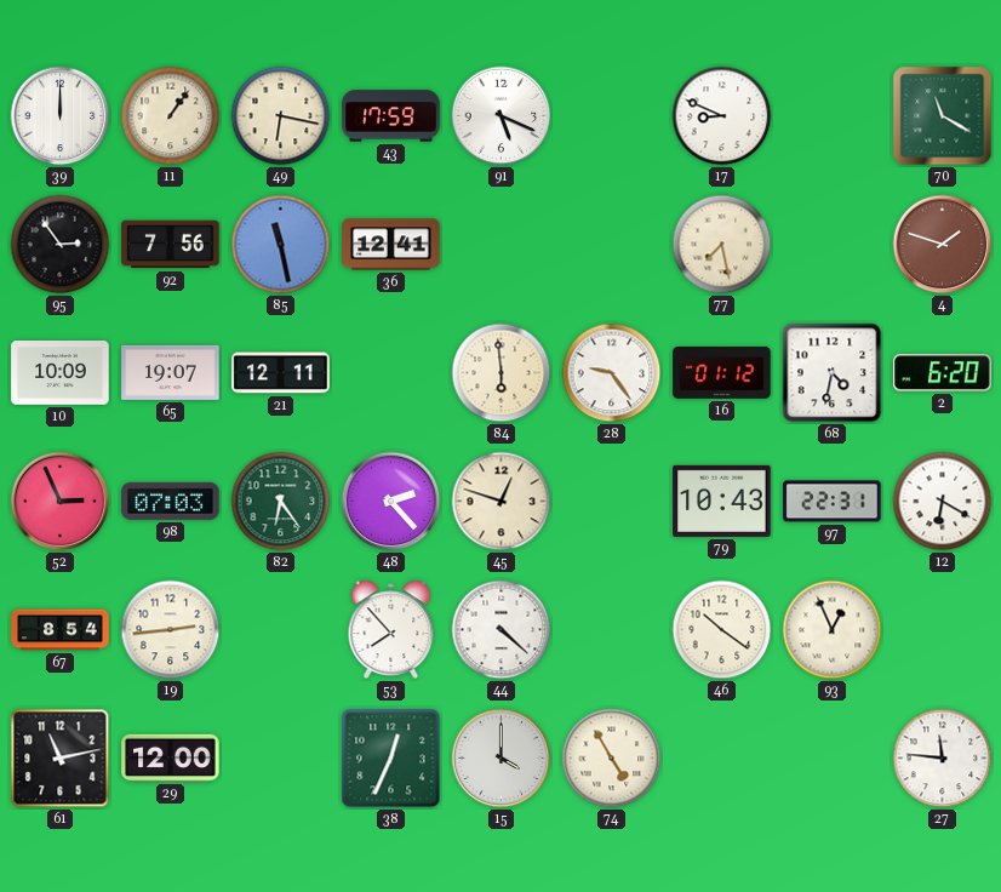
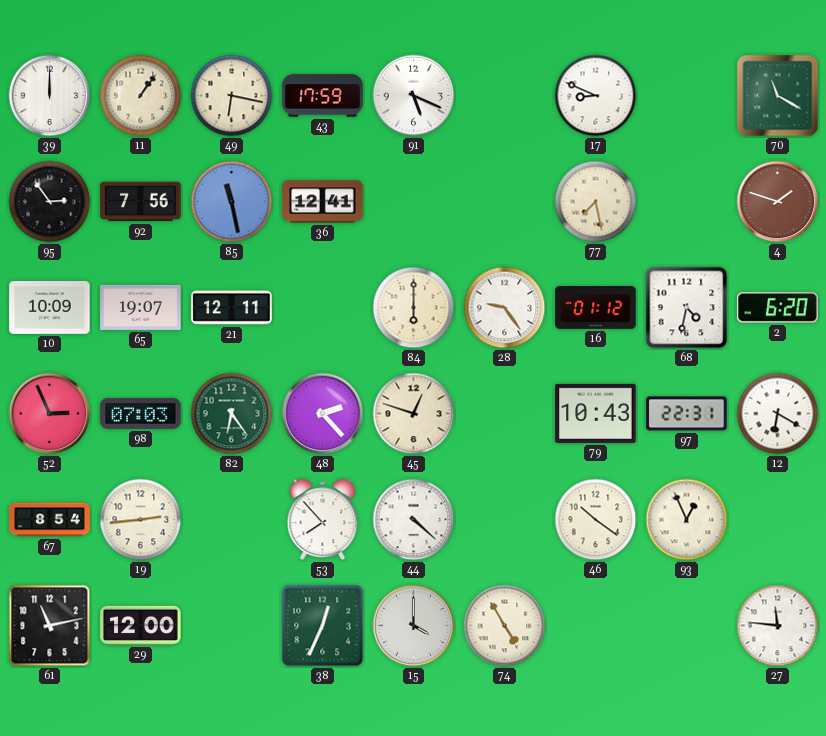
84: 5:59 -> 6:00
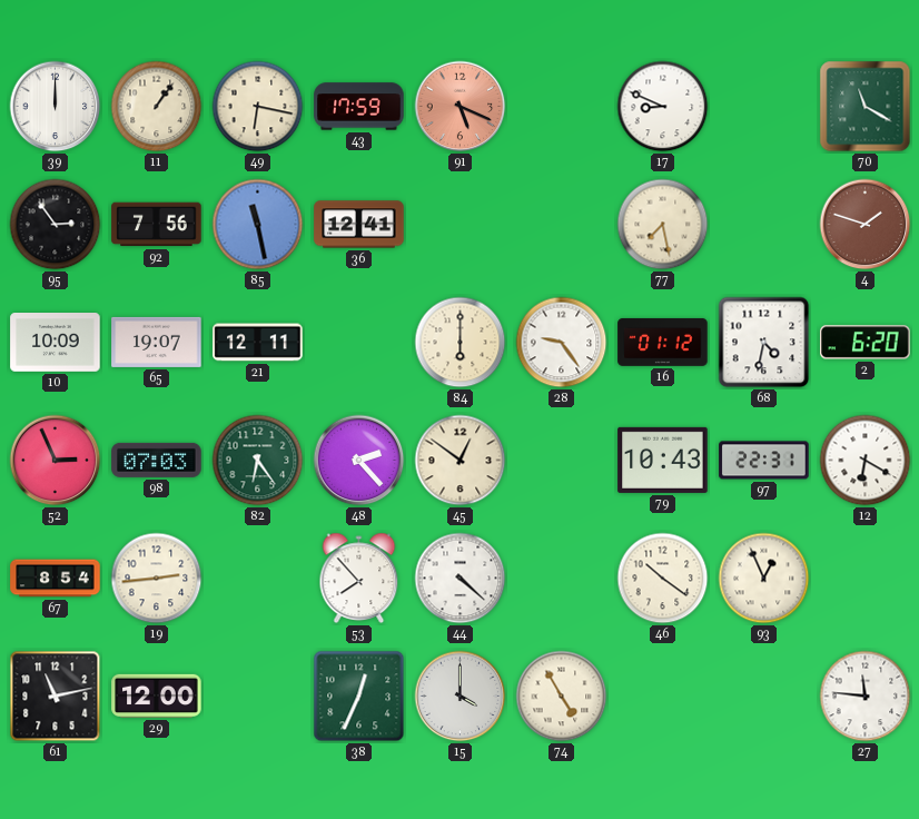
91 dial: white -> salmon
45: 12:48 -> 12:51
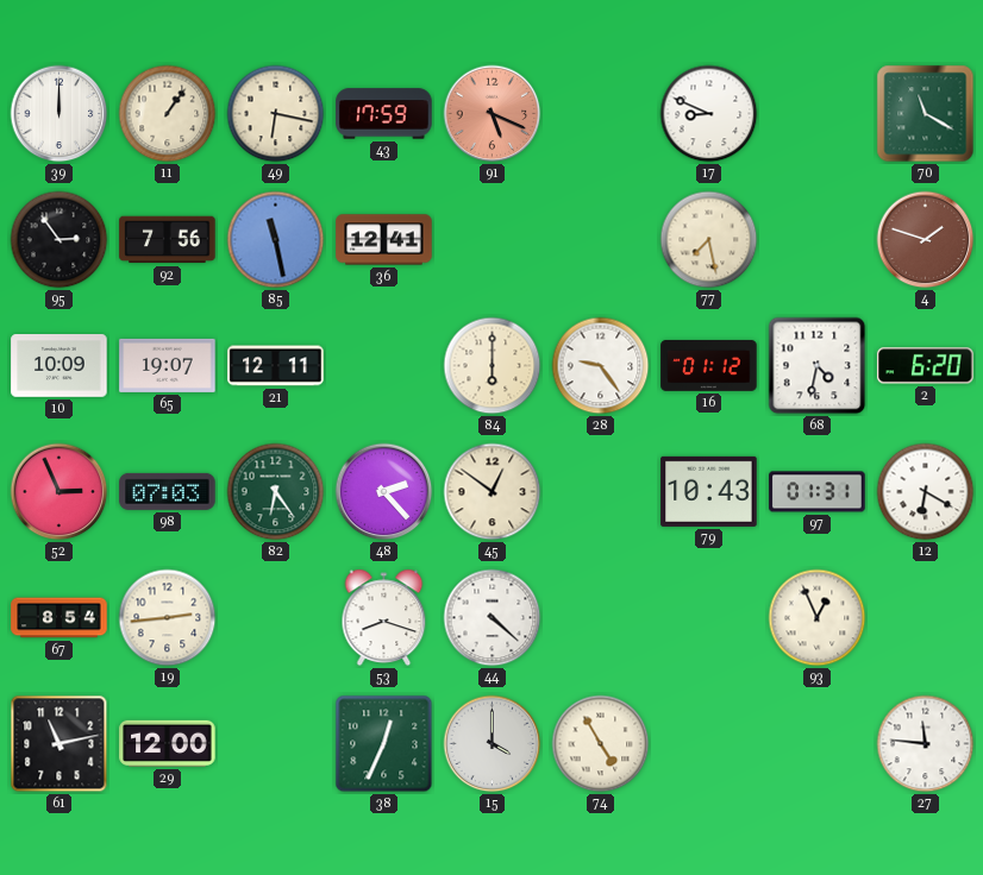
97: 22:31 -> 01:31
53: 7:53 -> 8:18
46: 10:21 -> none
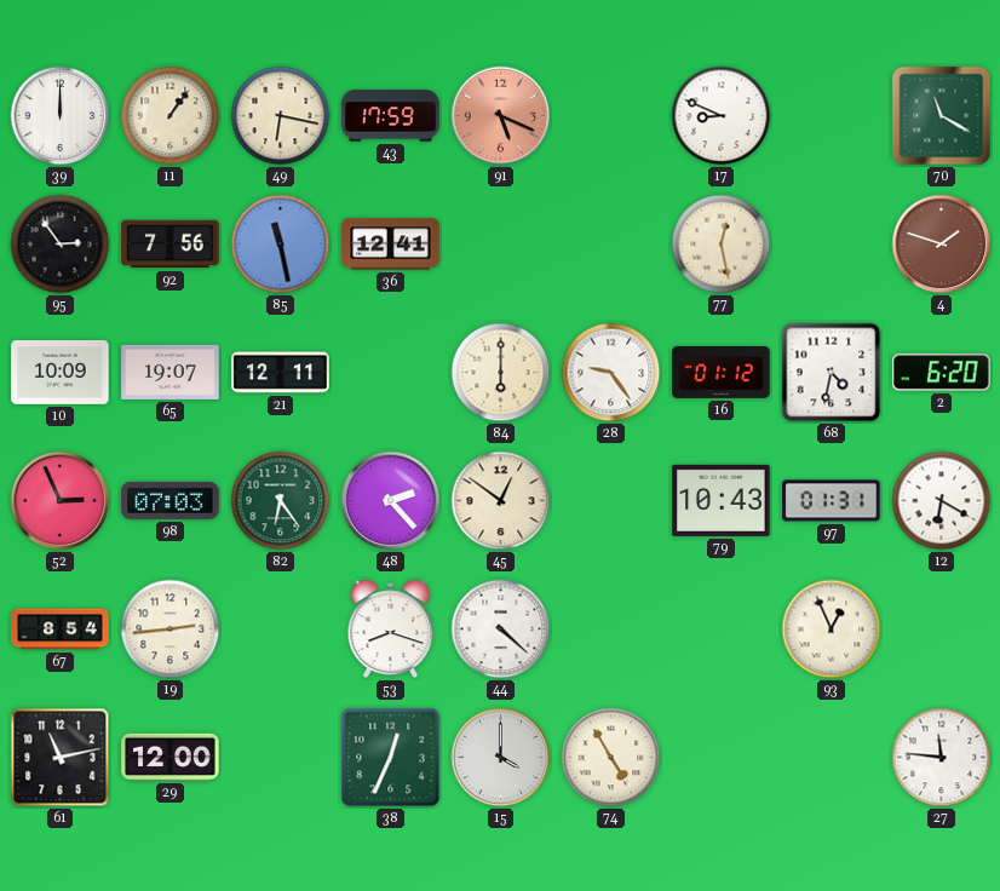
77: 7:28 -> 12:28
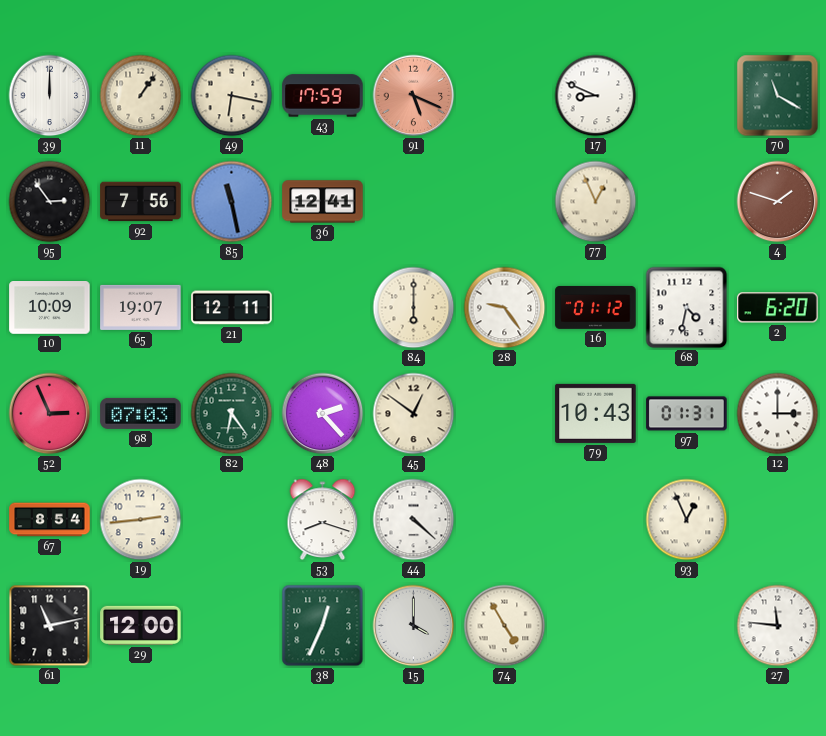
77: 12:28 -> 12:56
12: 6:20 -> 3:00
